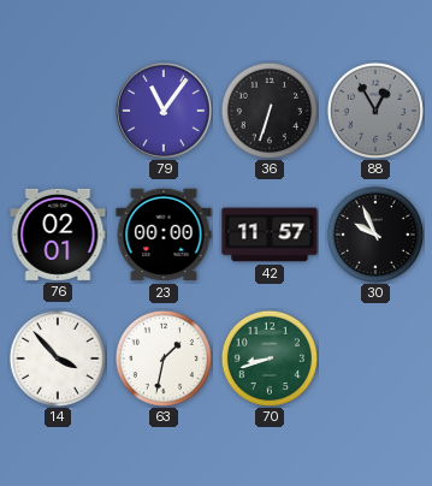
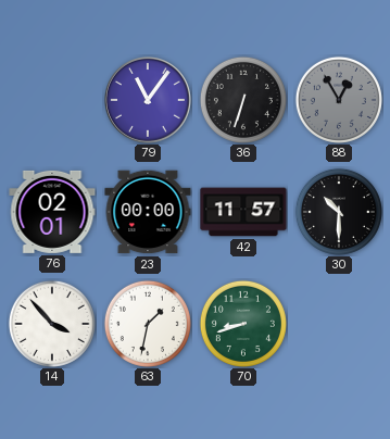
30: 9:56 -> 10:30
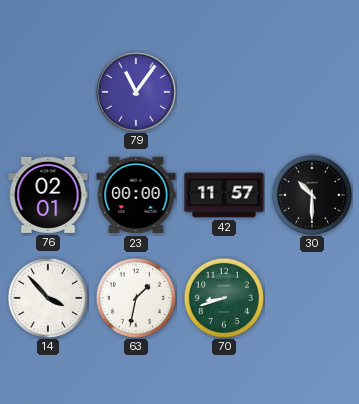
36: 6:33 -> none
88: 12:55 -> none
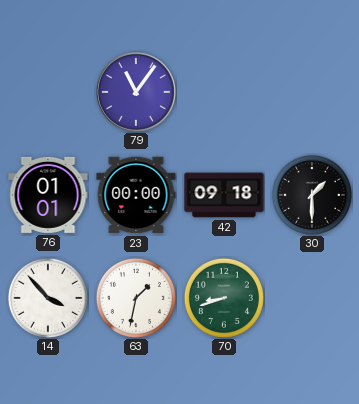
76: 02:01 -> 01:01
42: 11:57 -> 09:18
30: 10:30 -> 1:30
